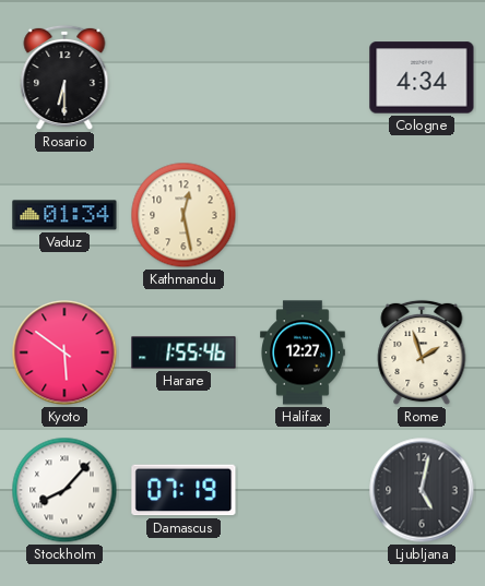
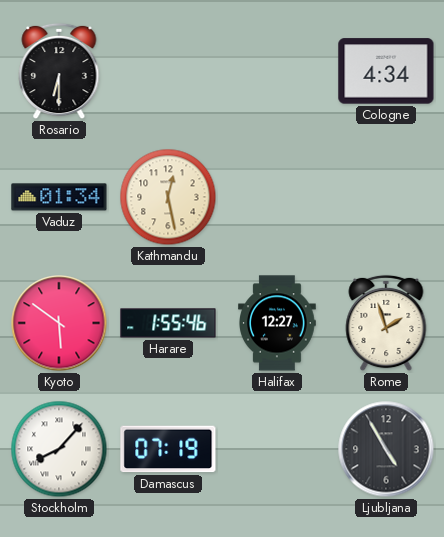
Ljubljana: 5:02 -> 4:55
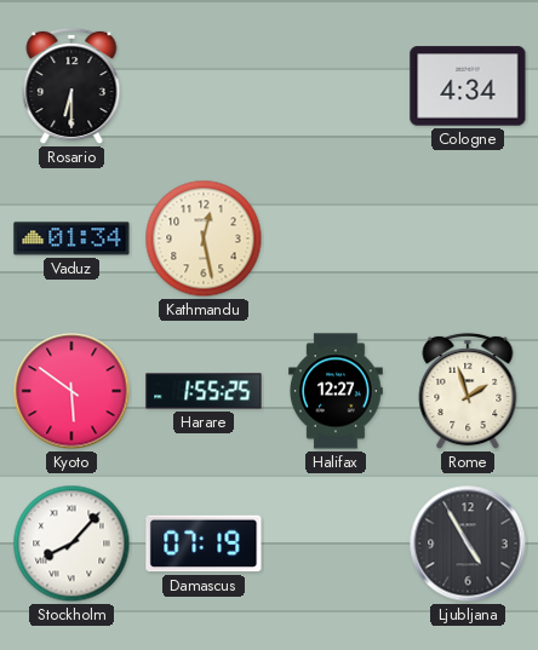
Harare: 1:55:46 -> 1:55:25
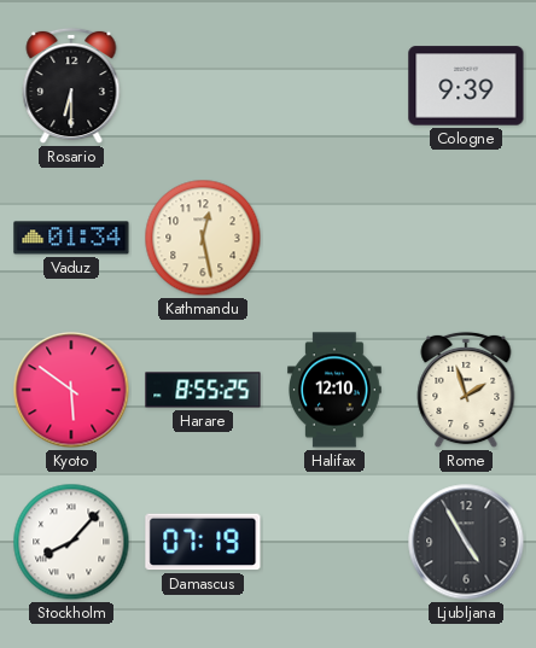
Cologne: 4:34 -> 9:39
Harare: 1:55 -> 8:55
Halifax: 12:27 -> 12:10
